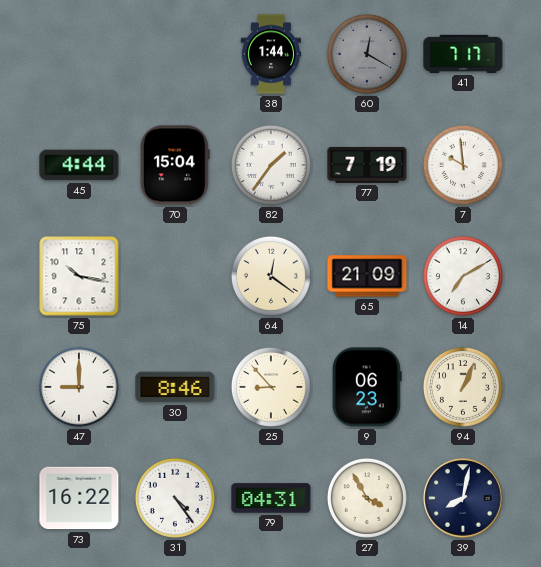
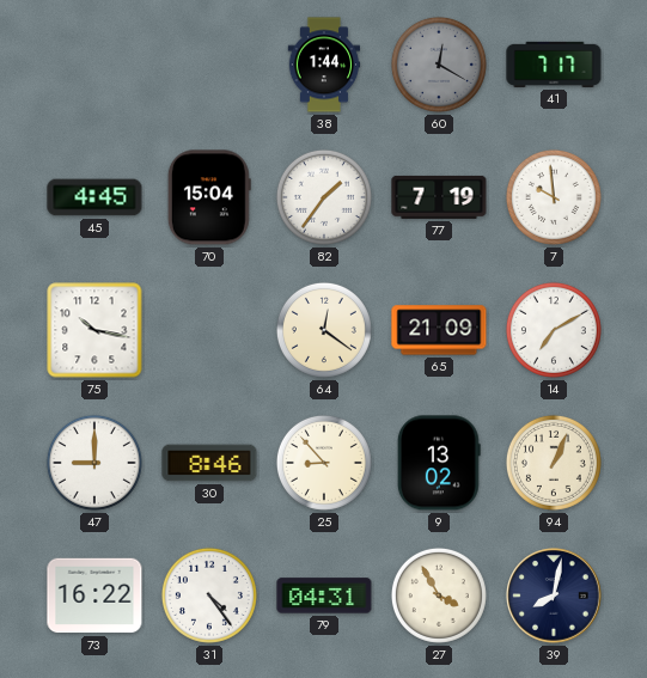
45: 4:44 -> 4:45
9: 06:23 -> 13:02
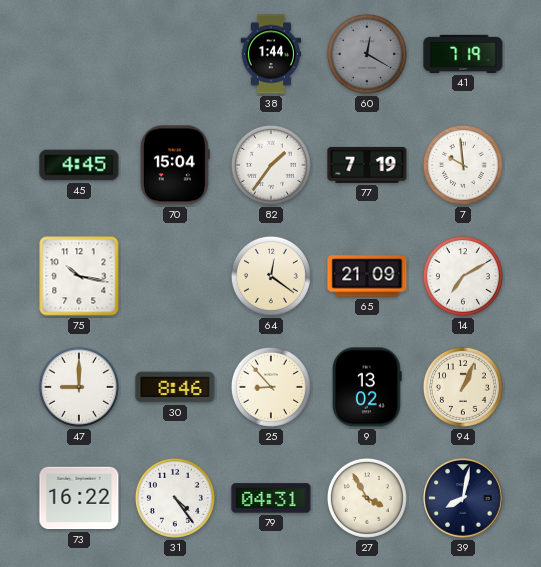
41: 7:17 -> 7:19
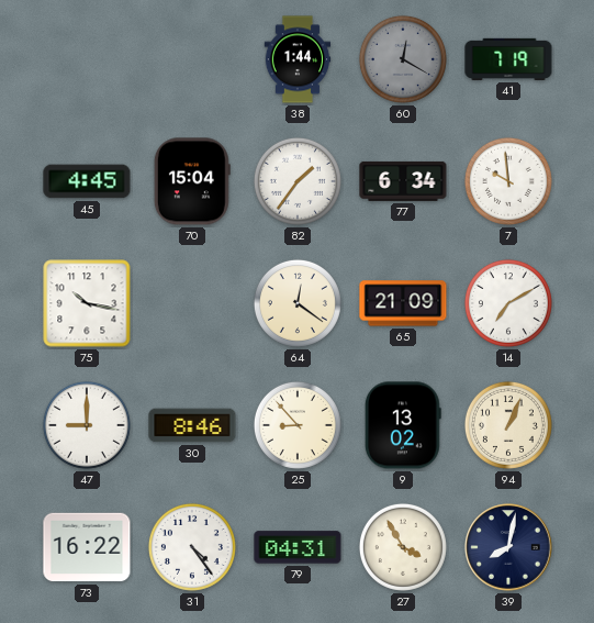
77: 7:19 -> 6:34
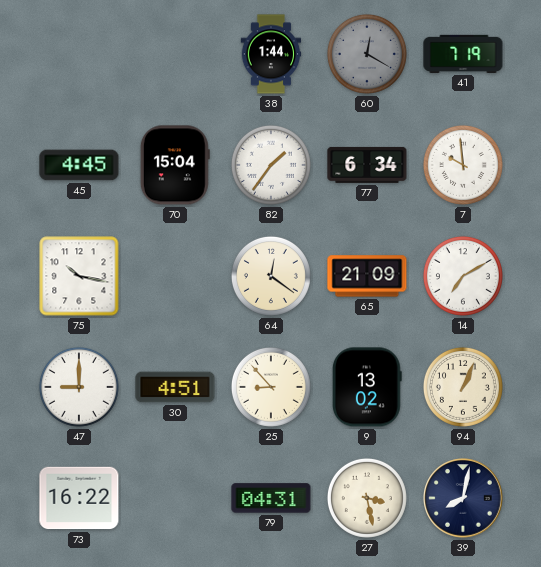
30: 8:46 -> 4:51
31: 4:24 -> none
27: 3:55 -> 3:28
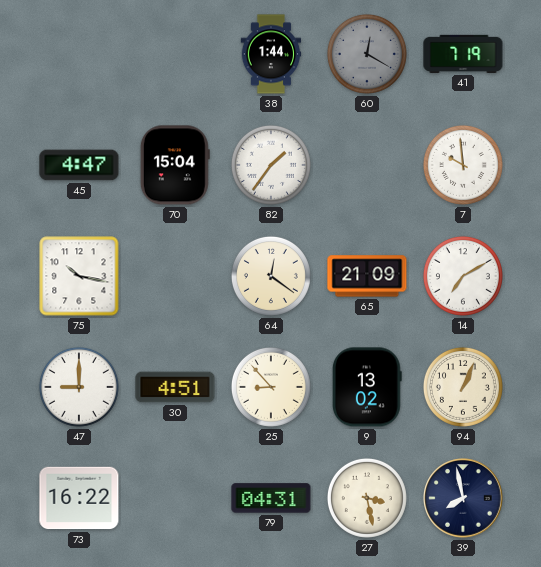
45: 4:45 -> 4:47
77: 6:34 -> none
39: 8:02 -> 7:58
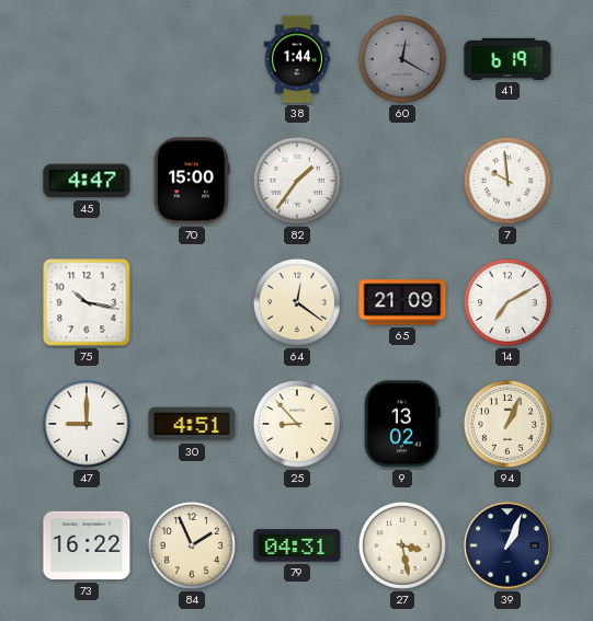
41: 7:19 -> 6:19
70: 15:04 -> 15:00
84: none -> 1:56
39: 7:58 -> 1:04
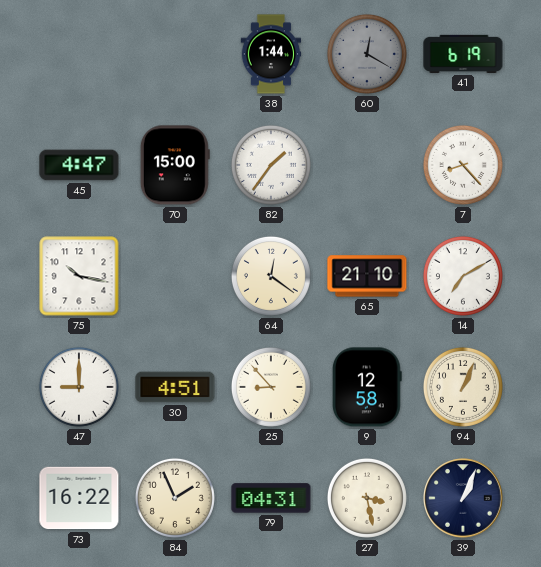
7: 9:59 -> 8:23
65: 21:09 -> 21:10
9: 13:02 -> 12:58
